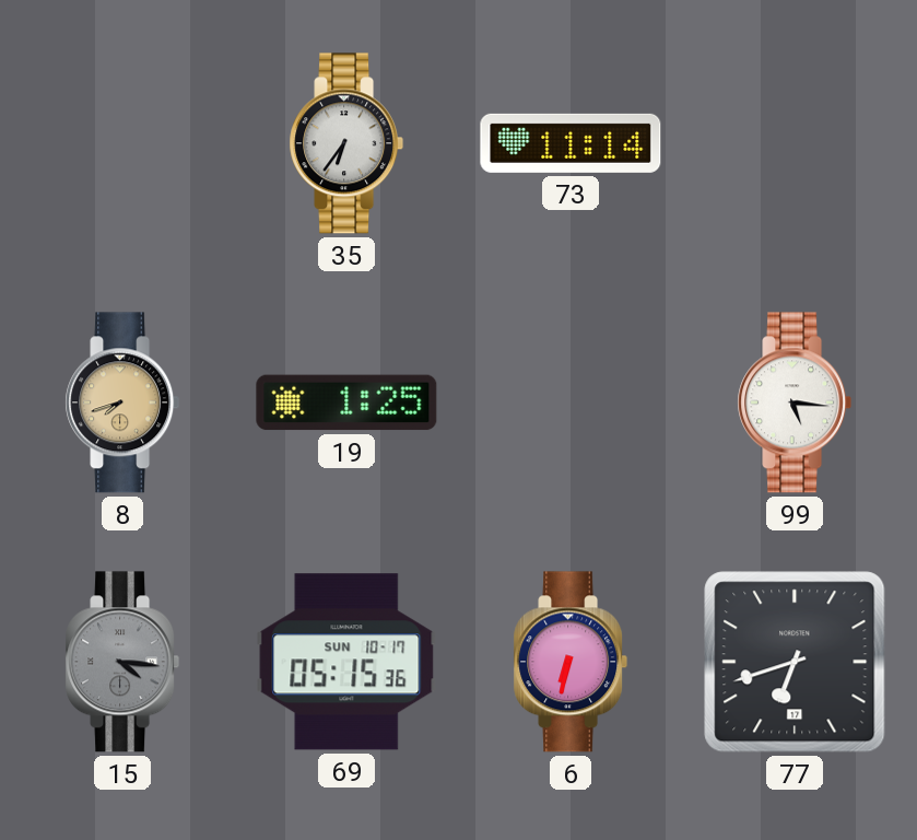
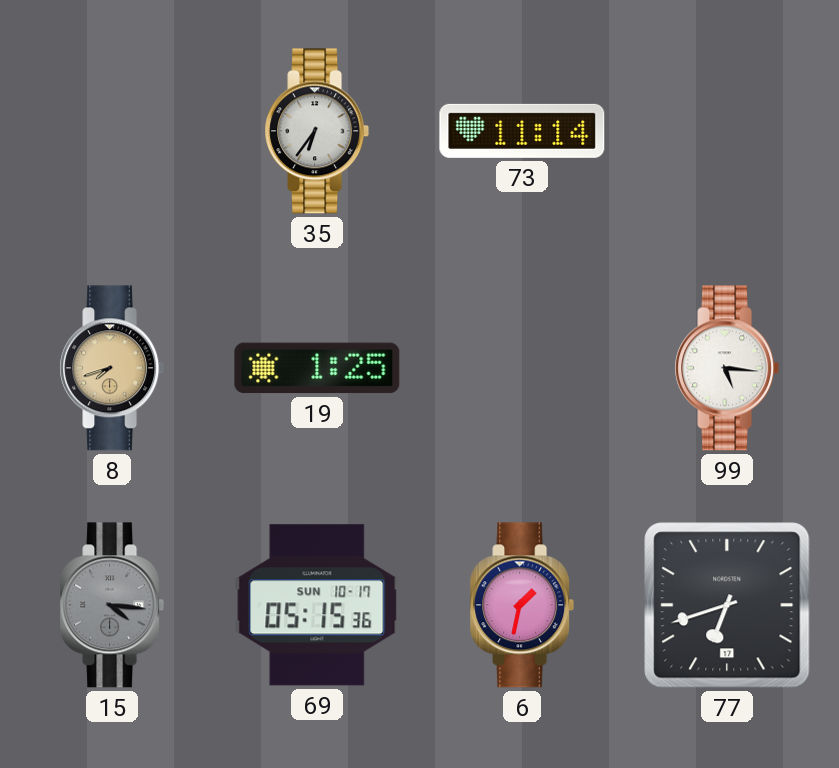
6: 6:32 -> 1:32
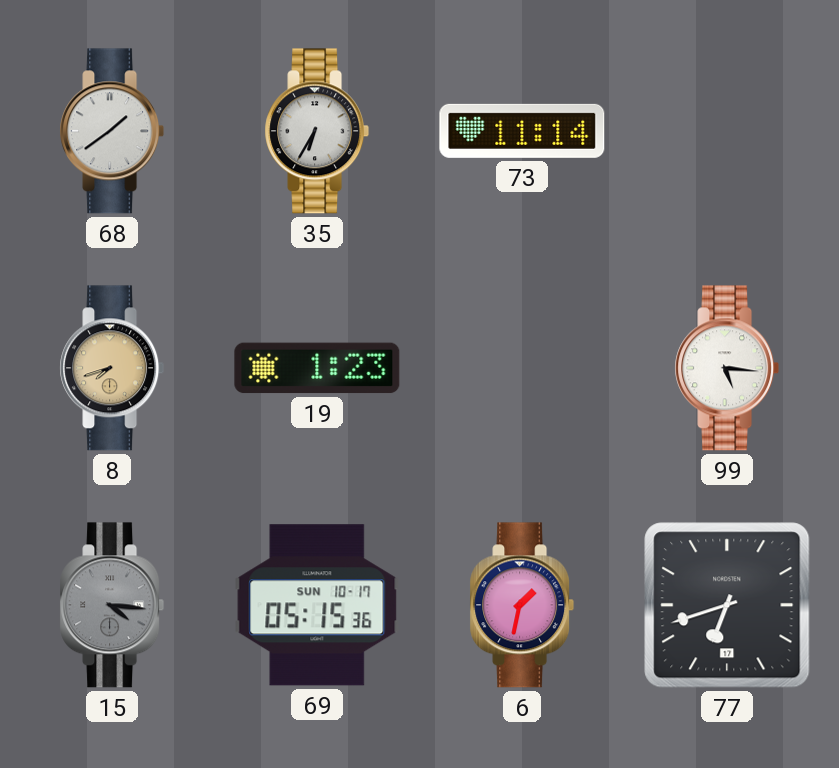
68: none -> 1:39
35: 6:36 -> 6:35
19: 1:25 -> 1:23
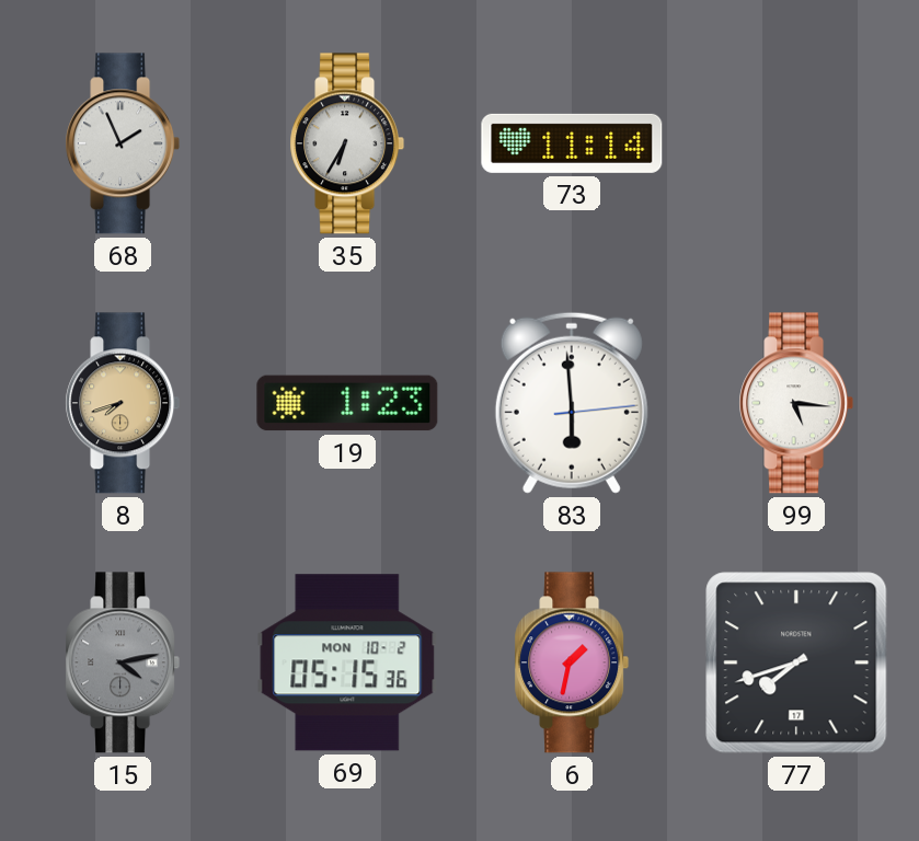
68: 1:39 -> 1:56
83: none -> 5:59
15: 4:16 -> 4:13
69 date: SUN 10-17 -> MON 10-2
77: 6:42 -> 7:42
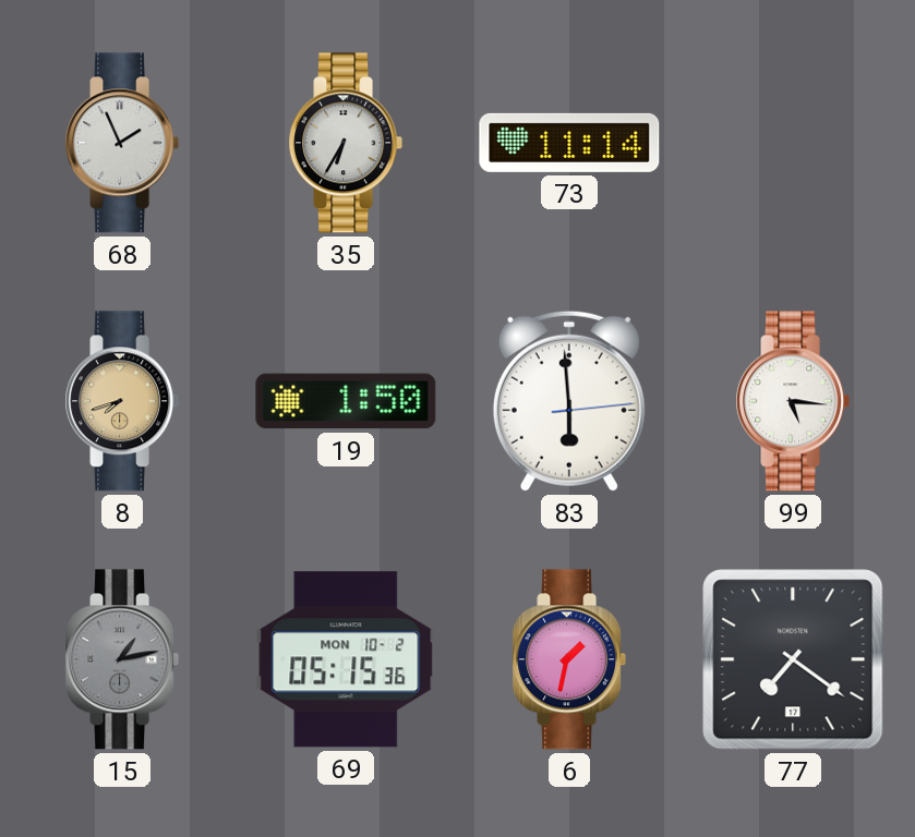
19: 1:23 -> 1:50
15: 4:13 -> 1:13
77: 7:42 -> 7:21
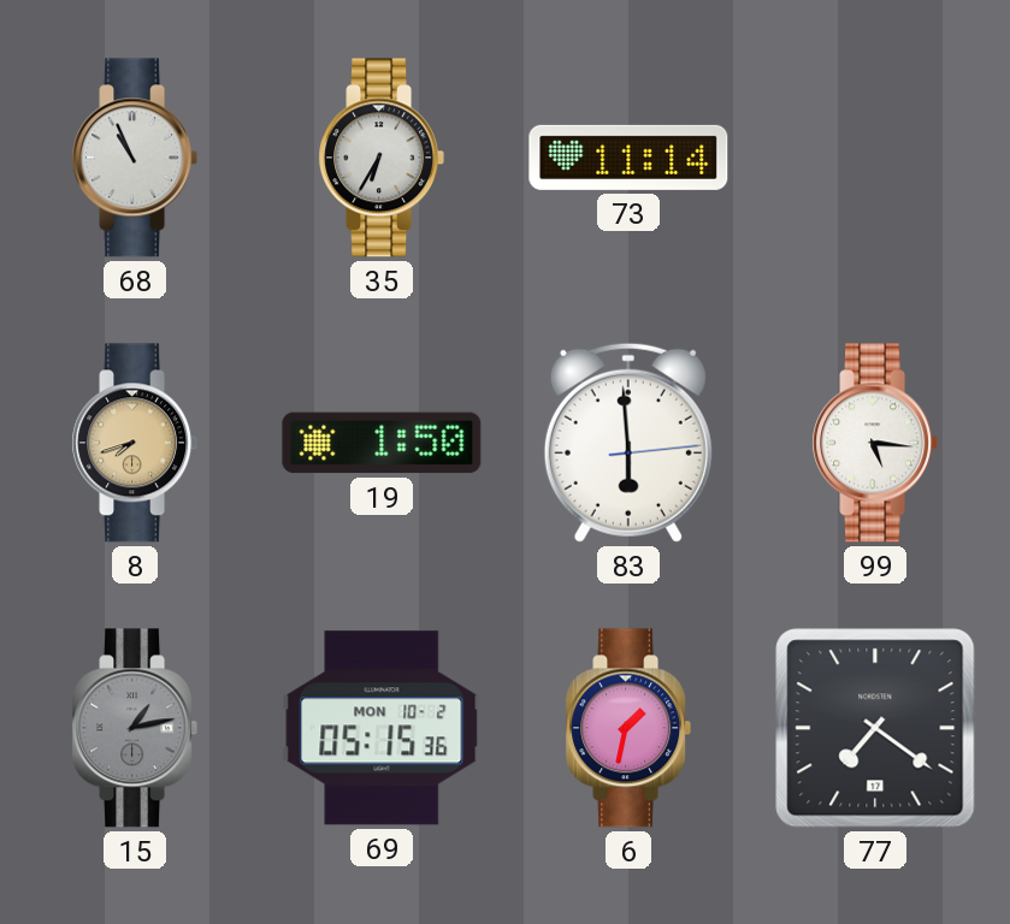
68: 1:56 -> 10:56
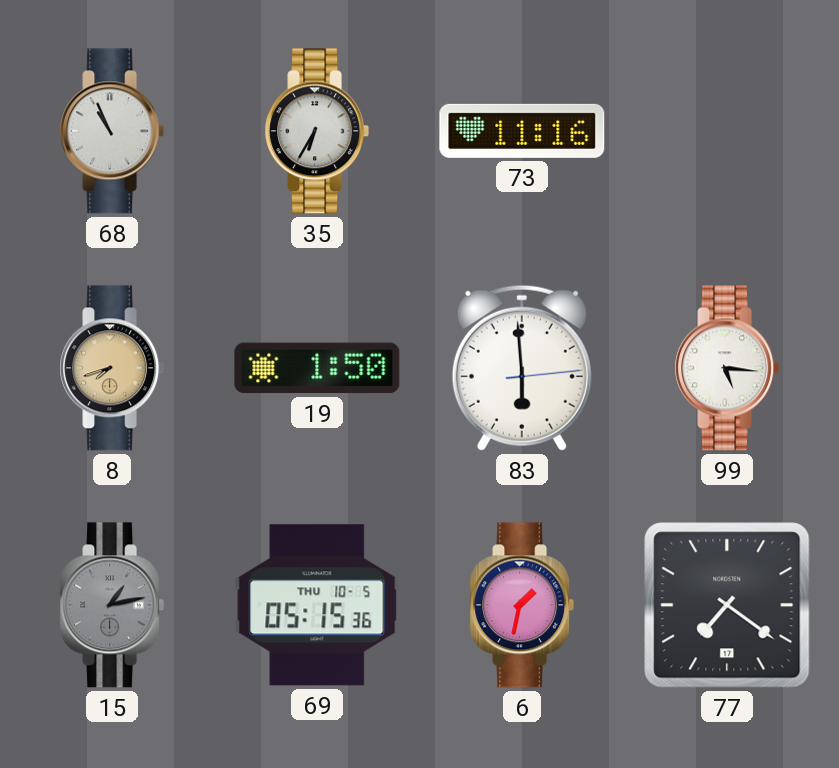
73: 11:14 -> 11:16
69 date: MON 10-2 -> THU 10-5
